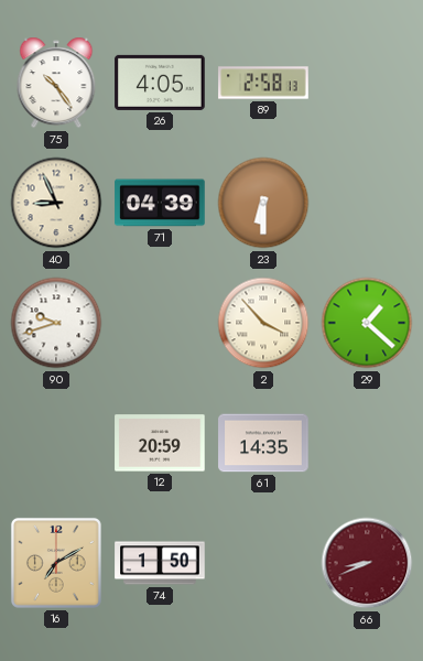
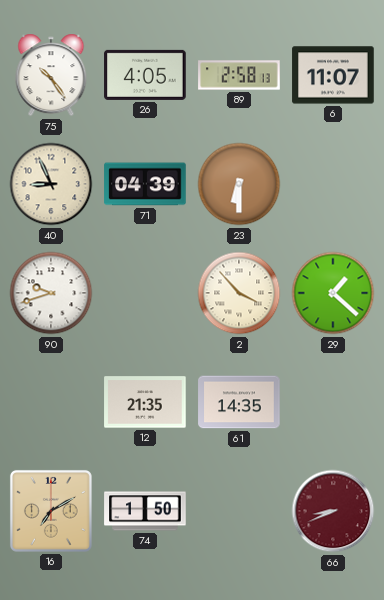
6: none -> 11:07
12: 20:59 -> 21:35
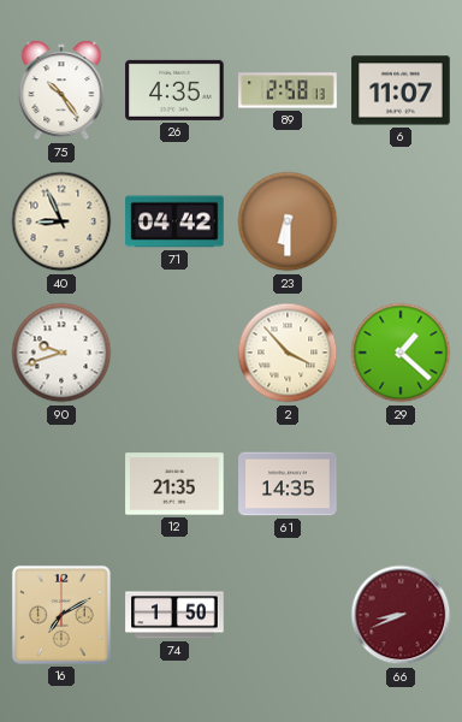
26: 4:05 -> 4:35
71: 04:39 -> 04:42
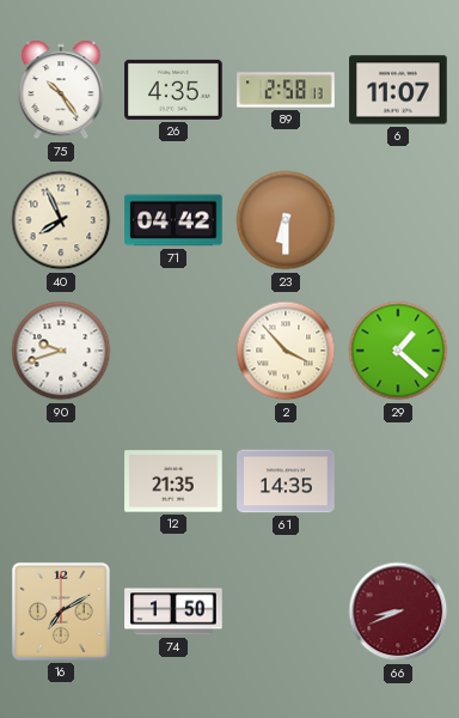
40: 8:56 -> 7:56
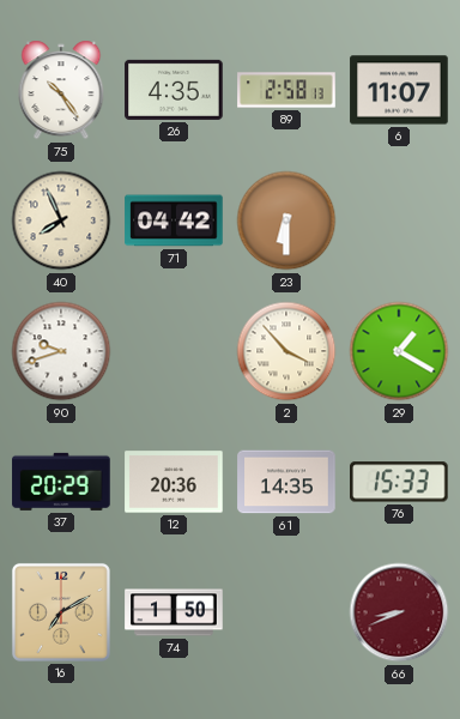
29: 1:22 -> 1:20
37: none -> 20:29
12: 21:35 -> 20:36
76: none -> 15:33
